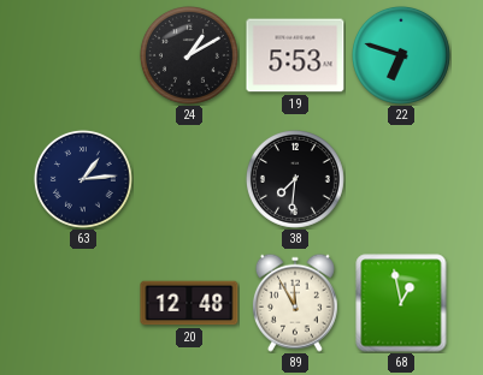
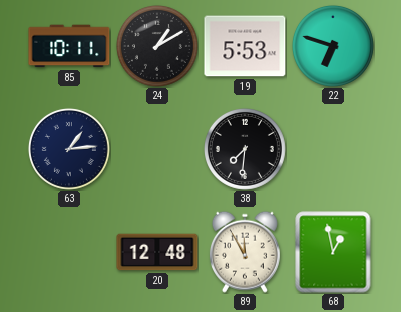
85: none -> 10:11
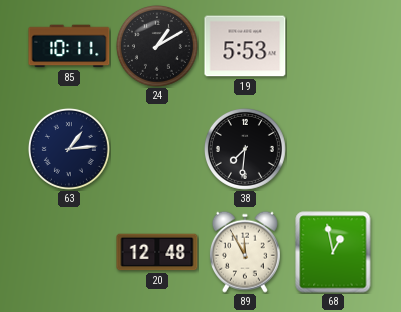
22: 6:48 -> none
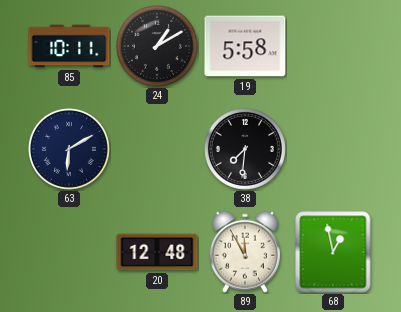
19: 5:53 -> 5:58
63: 1:14 -> 6:10
